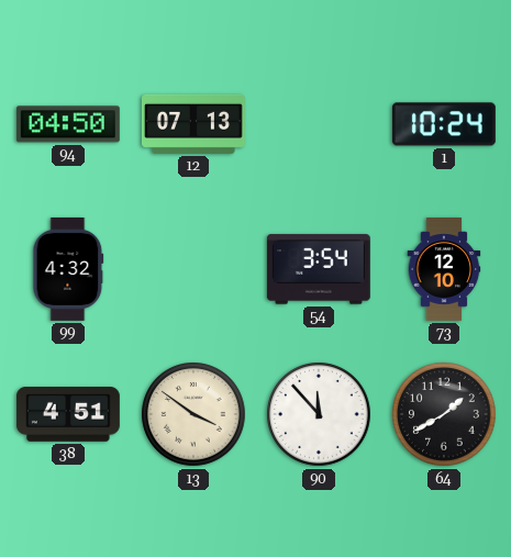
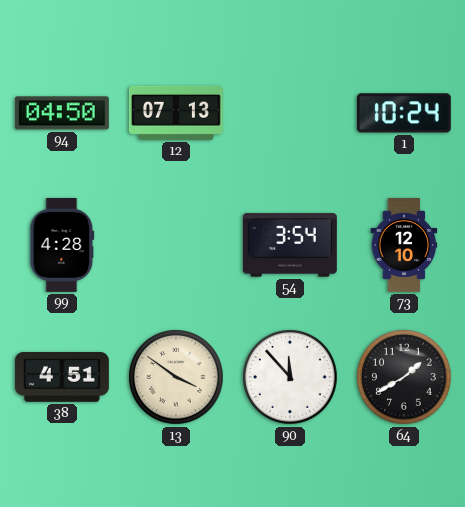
99: 4:32 -> 4:28
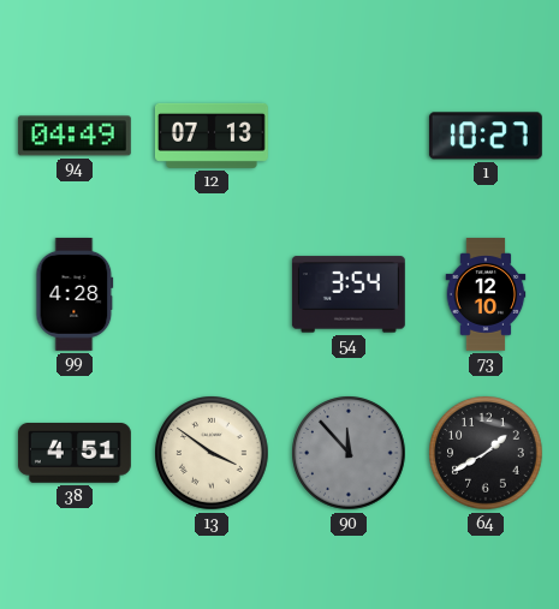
94: 04:50 -> 04:49
1: 10:24 -> 10:27
90 dial: white -> grey
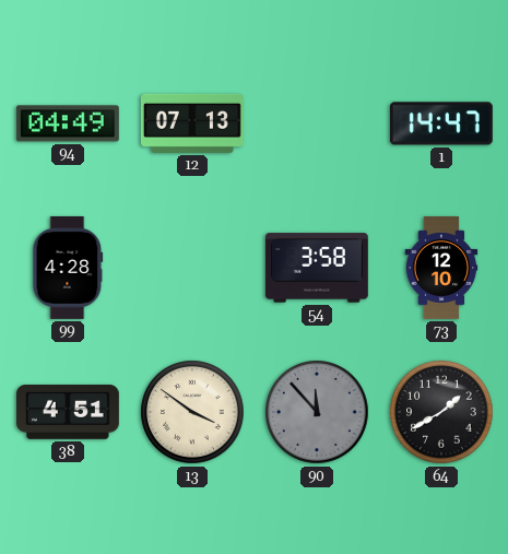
1: 10:27 -> 14:47
54: 3:54 -> 3:58
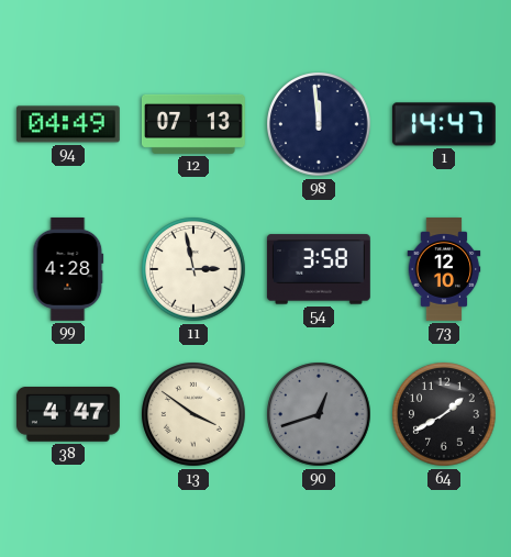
98: none -> 11:59
11: none -> 2:58
38: 4:51 -> 4:47
90: 11:53 -> 12:42
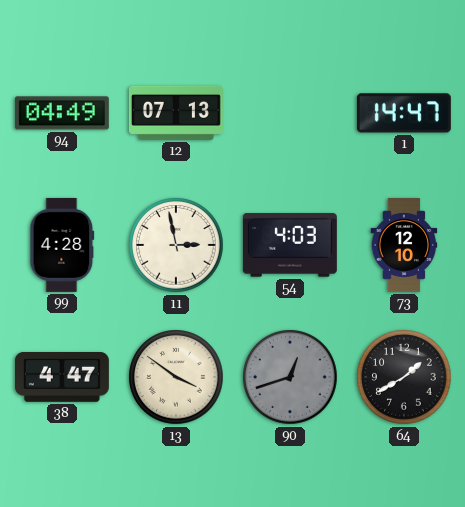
98: 11:59 -> none
54: 3:58 -> 4:03
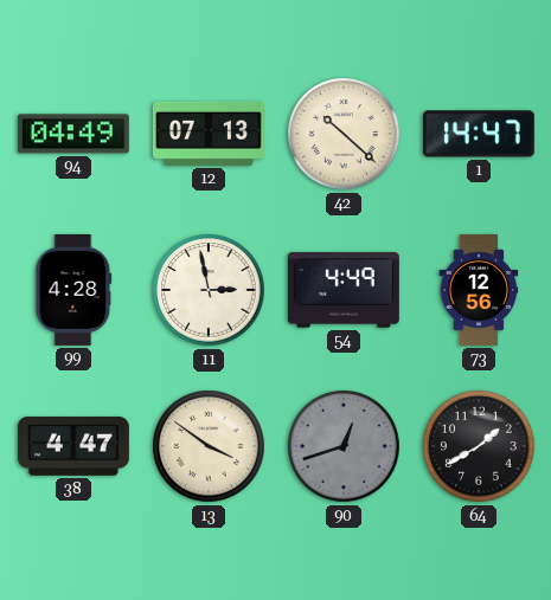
42: none -> 10:22
54: 4:03 -> 4:49
73: 12:10 -> 12:56
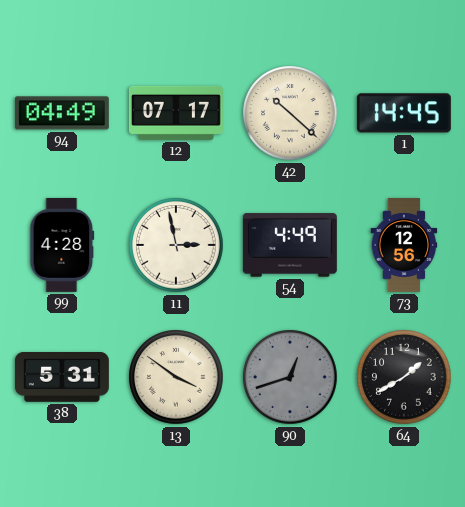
12: 07:13 -> 07:17
1: 14:47 -> 14:45
38: 4:47 -> 5:31
